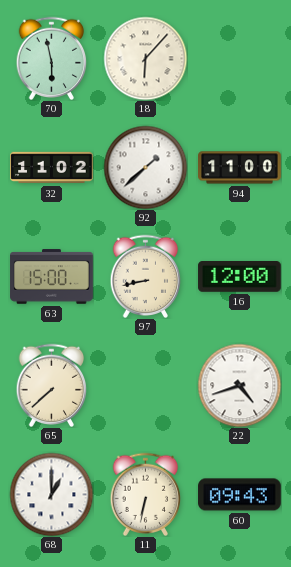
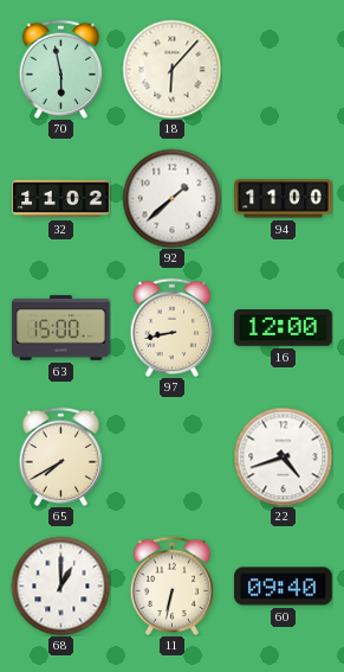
65: 7:38 -> 7:40
60: 09:43 -> 09:40
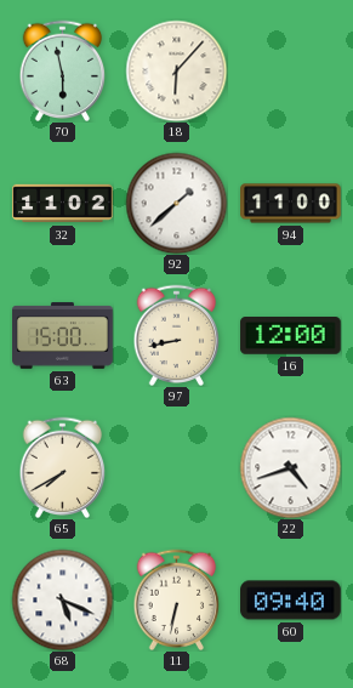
68: 1:00 -> 5:19
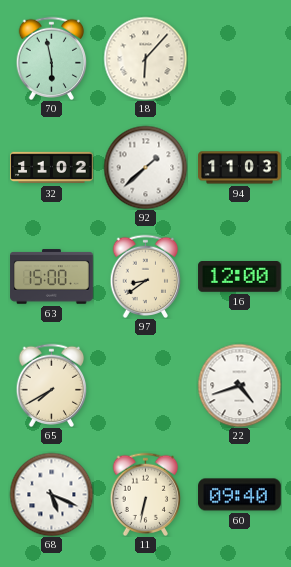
94: 11:00 -> 11:03
97: 8:43 -> 8:39
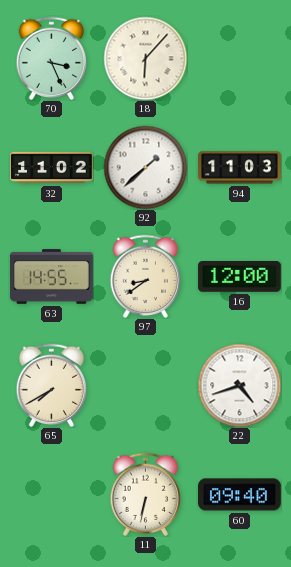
70: 5:58 -> 3:26
63: 15:00 -> 14:55
68: 5:19 -> none
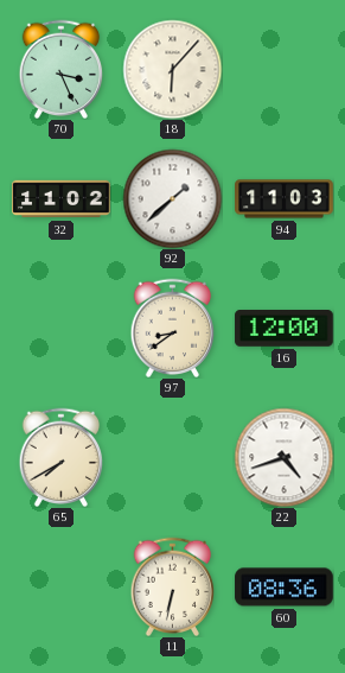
63: 14:55 -> none
60: 09:40 -> 08:36
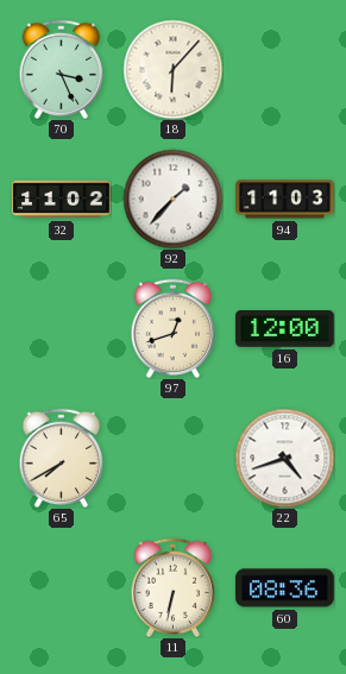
92: 1:38 -> 1:37
97: 8:39 -> 12:42
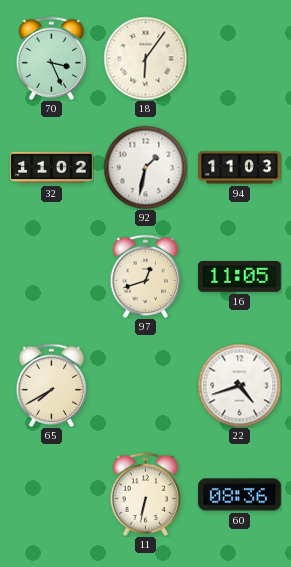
18: 6:07 -> 6:06
92: 1:37 -> 1:32
16: 12:00 -> 11:05
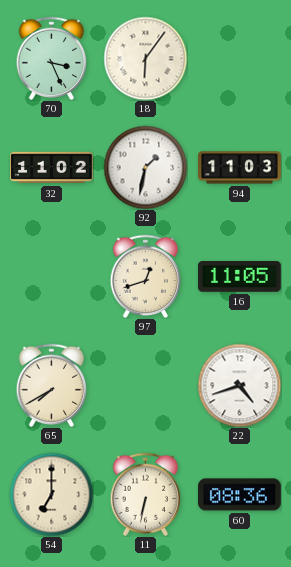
54: none -> 7:00
